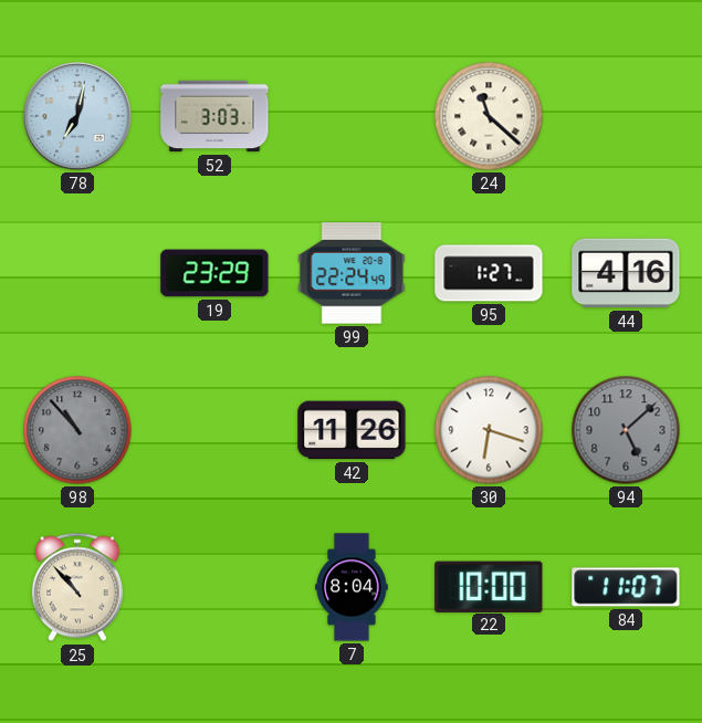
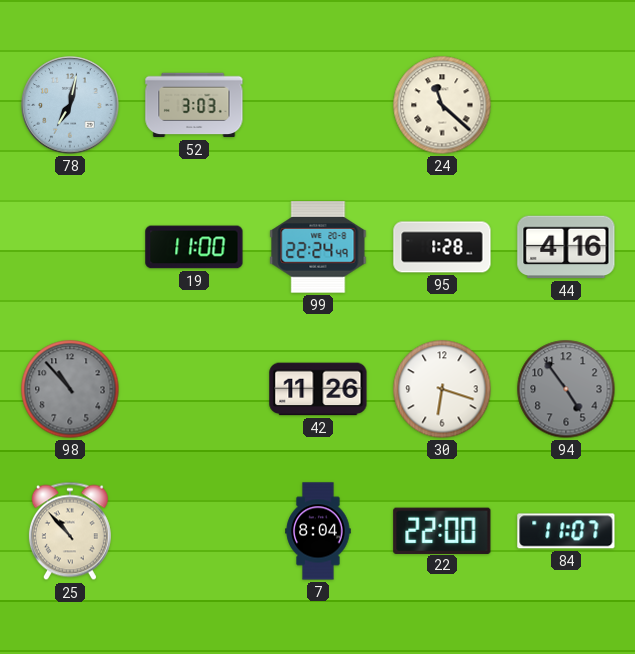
19: 23:29 -> 11:00
95: 1:27 -> 1:28
94: 5:08 -> 4:54
22: 10:00 -> 22:00
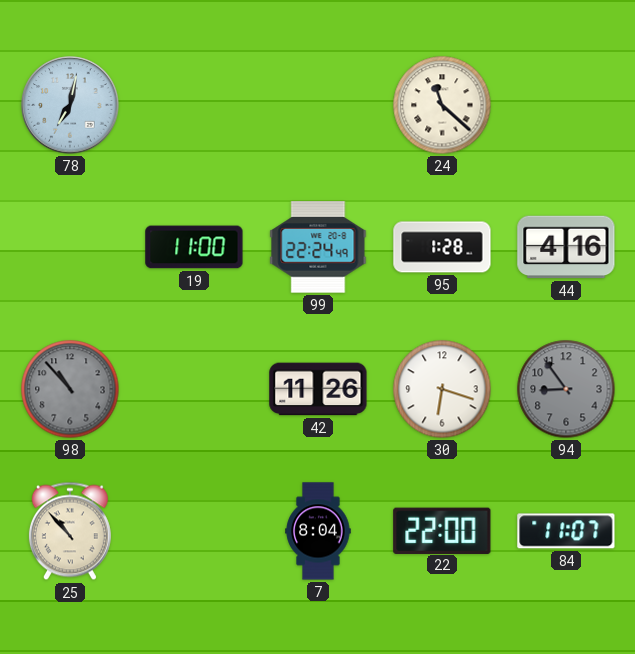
52: 3:03 -> none
94: 4:54 -> 8:54
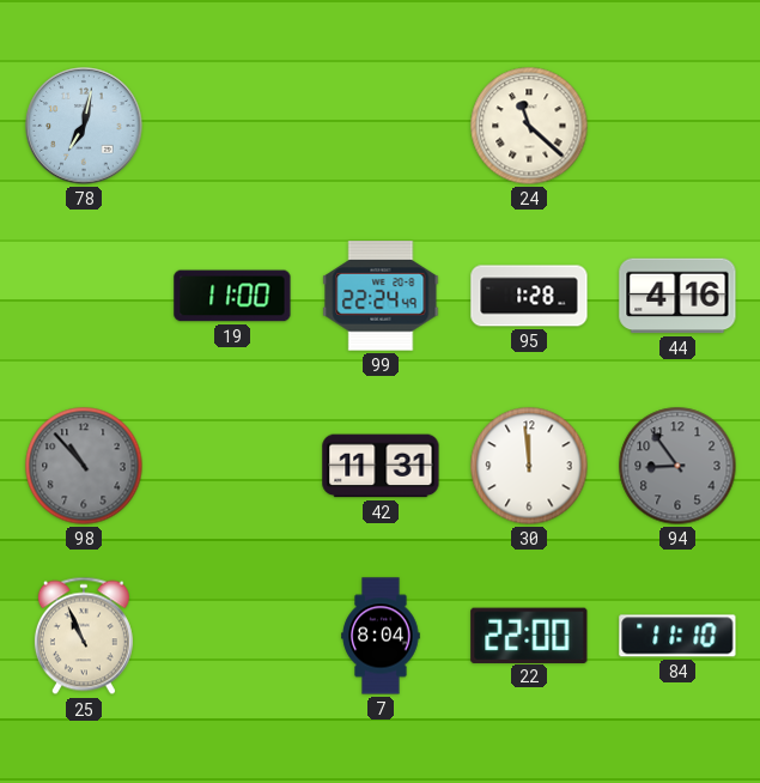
42: 11:26 -> 11:31
30: 6:18 -> 11:59
25: 10:53 -> 10:56
84: 11:07 -> 11:10
